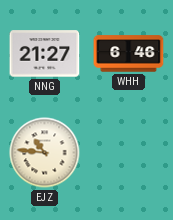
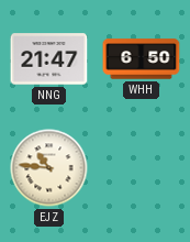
NNG: 21:27 -> 21:47
WHH: 6:46 -> 6:50
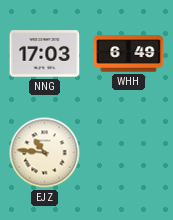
NNG: 21:47 -> 17:03
WHH: 6:50 -> 6:49
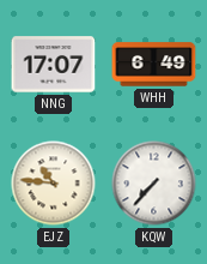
NNG: 17:03 -> 17:07
KQW: none -> 7:37
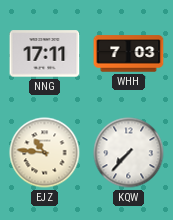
NNG: 17:07 -> 17:11
WHH: 6:49 -> 7:03
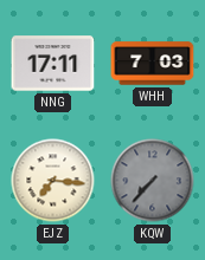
EJZ: 10:46 -> 7:16
KQW dial: white -> grey
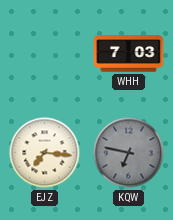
NNG: 17:11 -> none
KQW: 7:37 -> 6:47
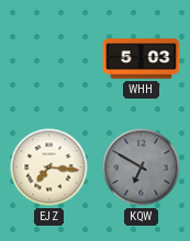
WHH: 7:03 -> 5:03
KQW: 6:47 -> 6:50
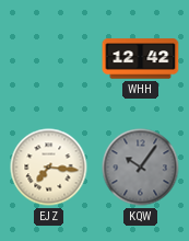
WHH: 5:03 -> 12:42
KQW: 6:50 -> 10:06
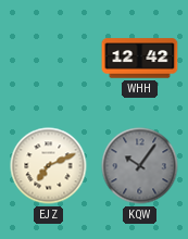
EJZ: 7:16 -> 7:11
